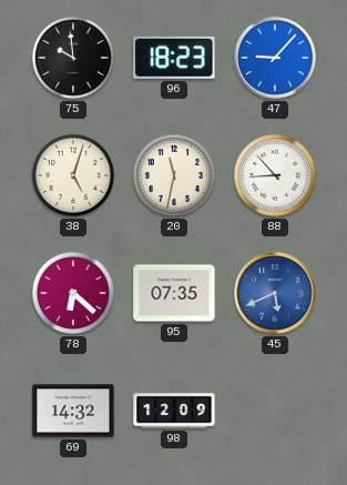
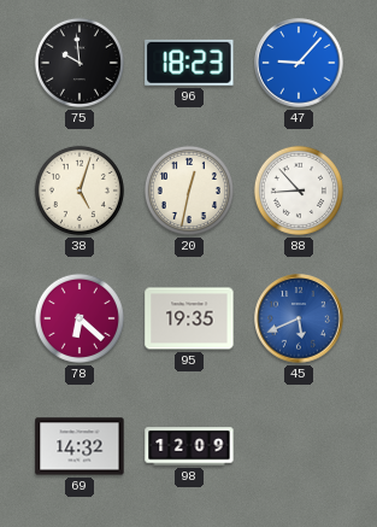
20: 11:32 -> 12:32
95: 07:35 -> 19:35
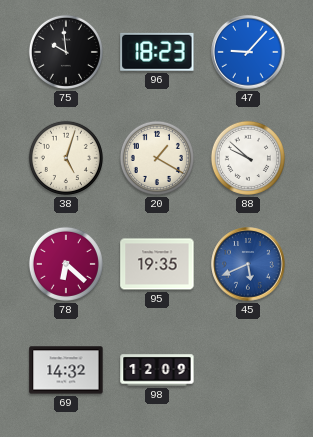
20: 12:32 -> 1:20
88: 8:53 -> 9:52
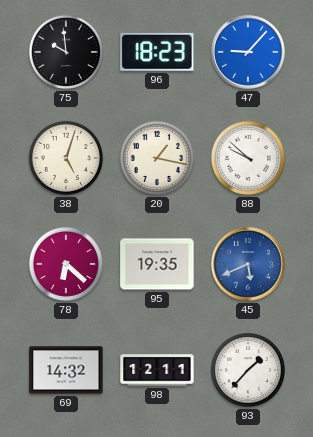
20: 1:20 -> 1:17
98: 12:09 -> 12:11
93: none -> 1:37
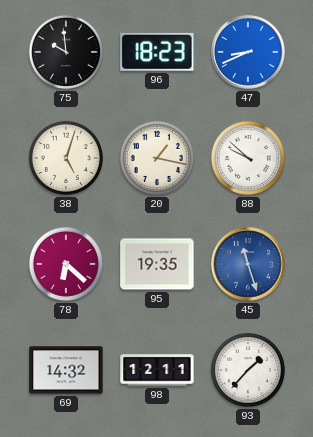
47: 9:07 -> 8:41
45: 5:41 -> 11:27
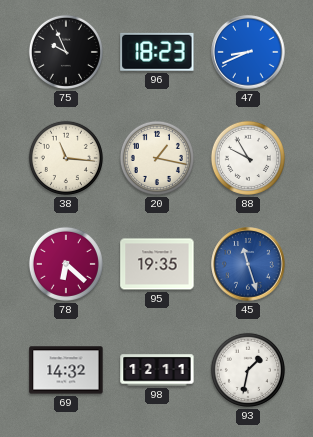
75: 9:59 -> 9:56
38: 5:03 -> 11:16
88: 9:52 -> 9:55
93: 1:37 -> 1:32
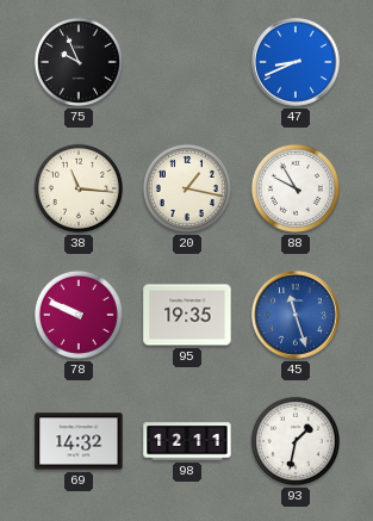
96: 18:23 -> none
78: 6:22 -> 9:49
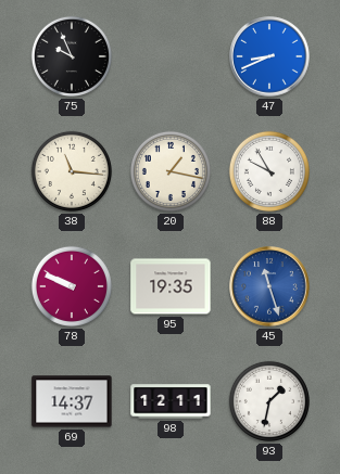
69: 14:32 -> 14:37
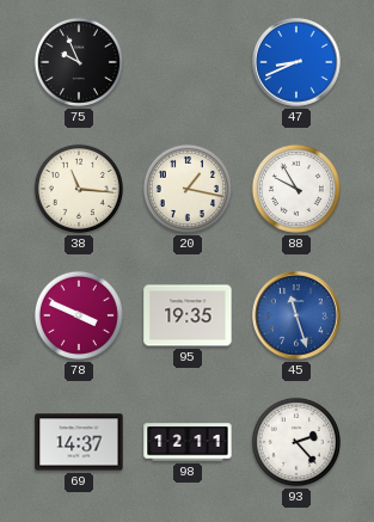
78: 9:49 -> 3:49
93: 1:32 -> 2:23
